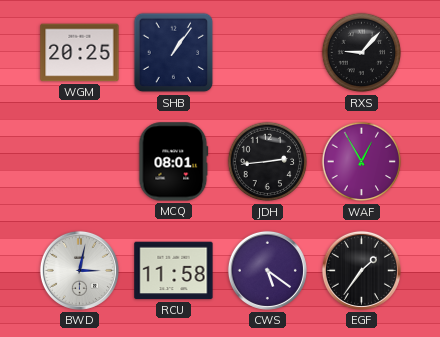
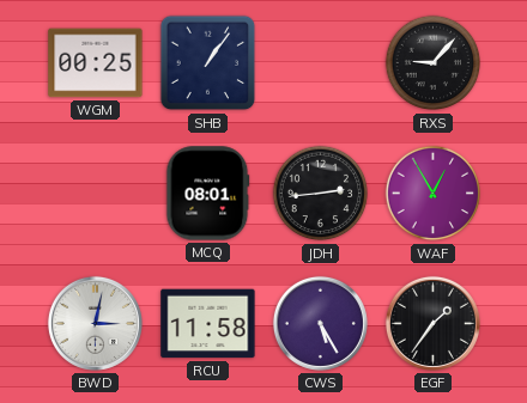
WGM: 20:25 -> 00:25
CWS: 5:21 -> 5:25
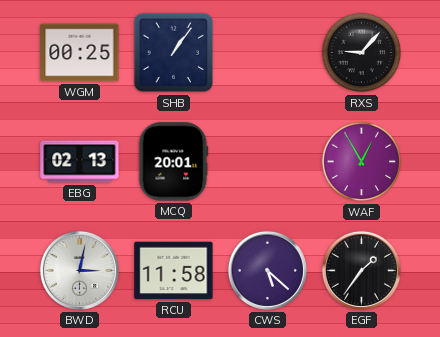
EBG: none -> 02:13
MCQ: 08:01 -> 20:01
JDH: 2:44 -> none
CWS: 5:25 -> 5:22
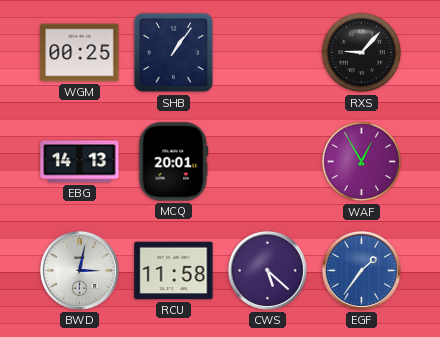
EBG: 02:13 -> 14:13
EGF dial: black -> blue
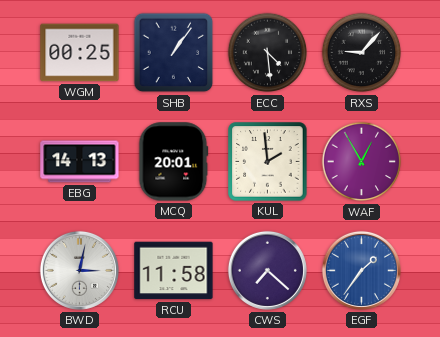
ECC: none -> 4:29
KUL: none -> 1:59
CWS: 5:22 -> 7:22
